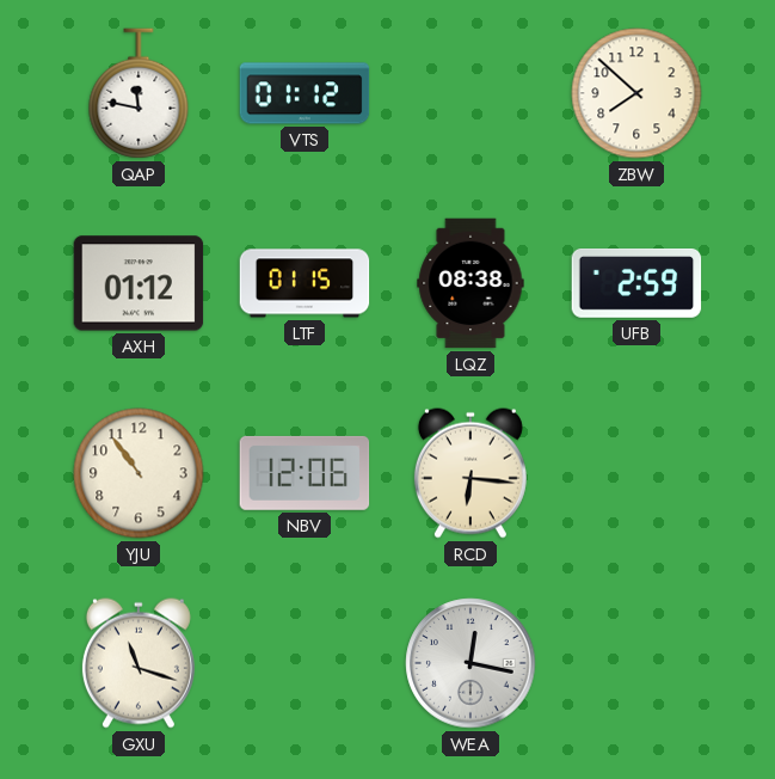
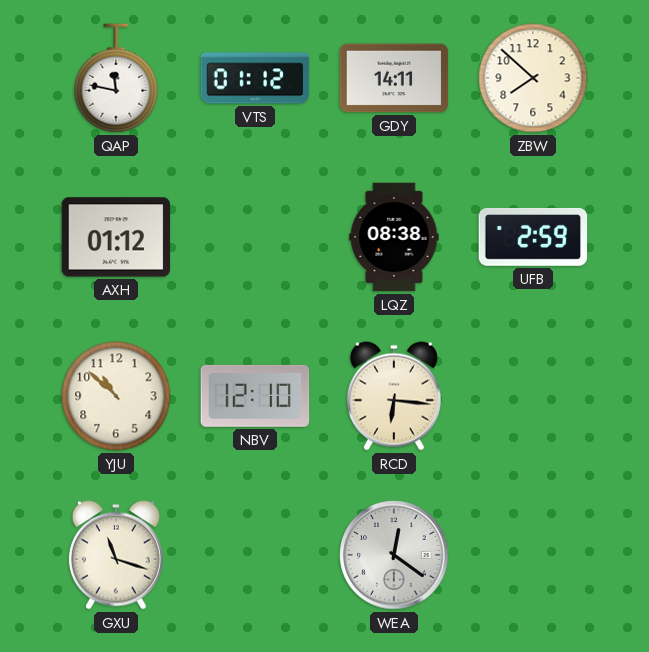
GDY: none -> 14:11
LTF: 01:15 -> none
YJU: 10:54 -> 10:52
NBV: 12:06 -> 12:10
WEA: 12:17 -> 12:21
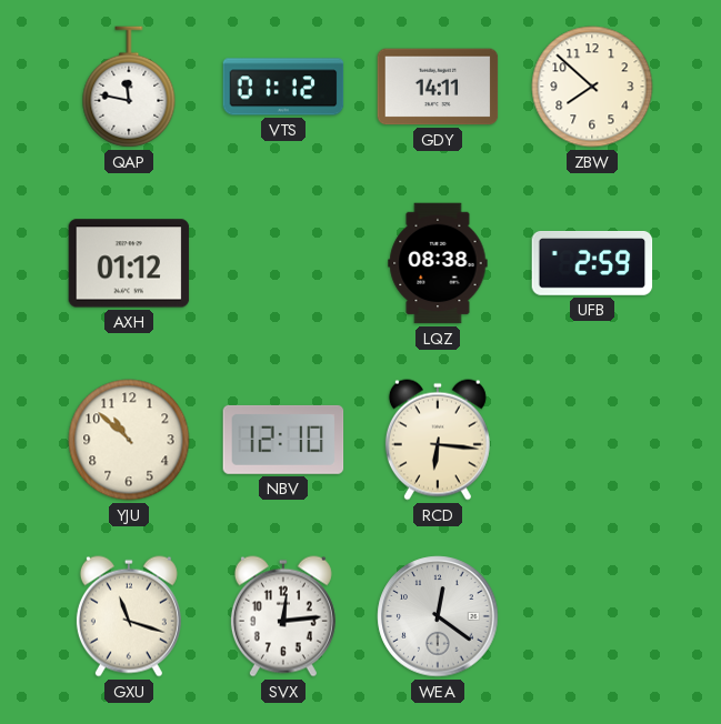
SVX: none -> 12:14
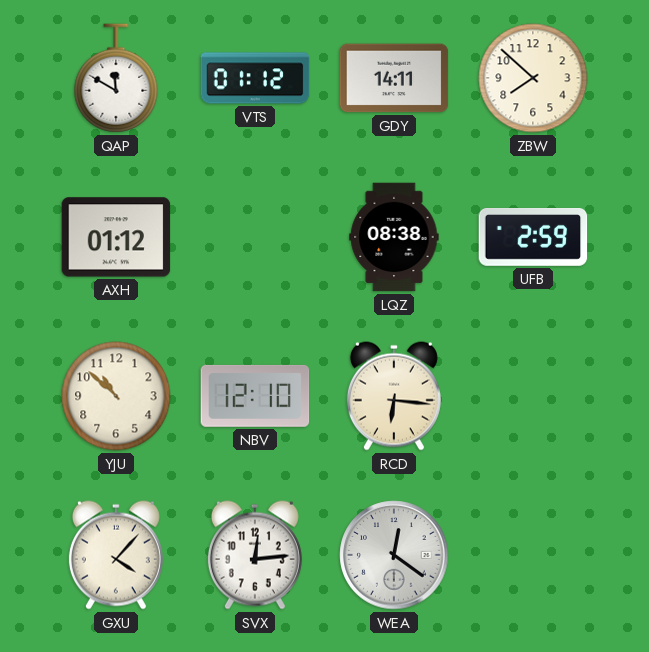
QAP: 11:47 -> 11:50
GXU: 11:18 -> 4:07
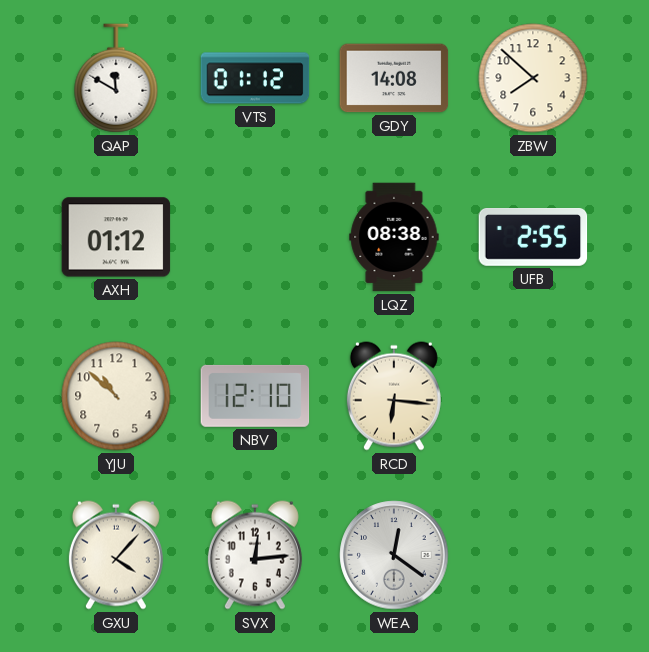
GDY: 14:11 -> 14:08
UFB: 2:59 -> 2:55
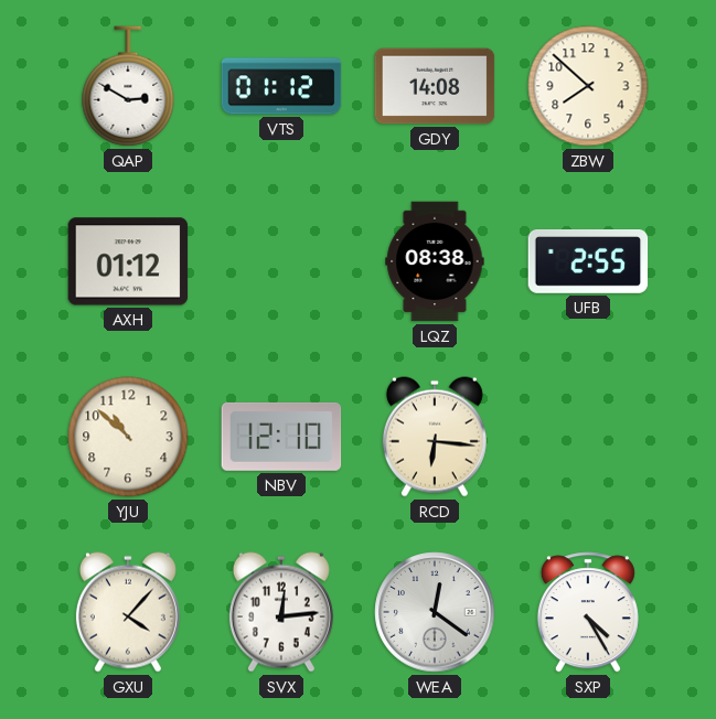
QAP: 11:50 -> 2:50
SXP: none -> 4:25
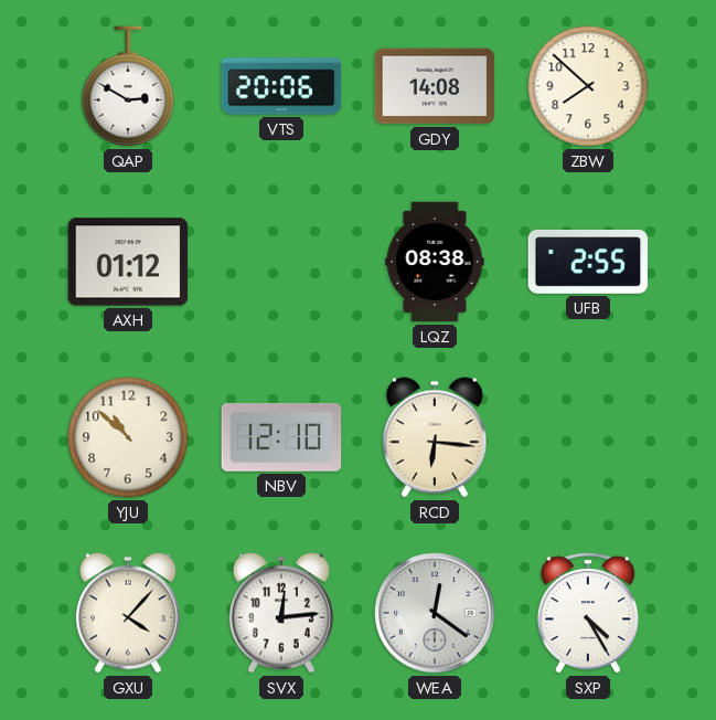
VTS: 01:12 -> 20:06
